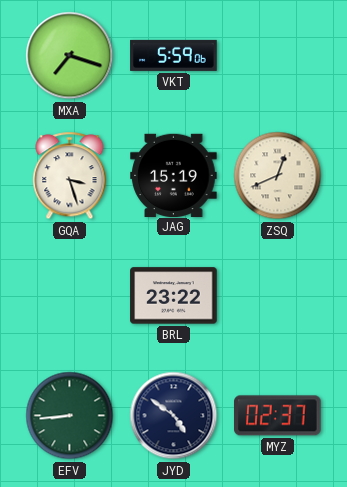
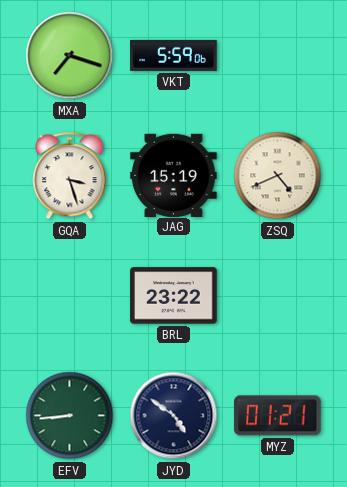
ZSQ: 12:41 -> 4:41
MYZ: 02:37 -> 01:21
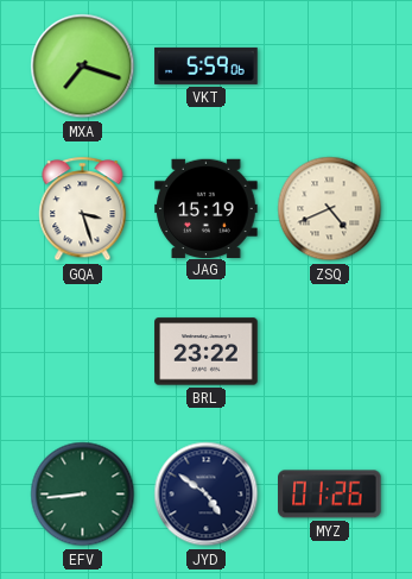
MYZ: 01:21 -> 01:26
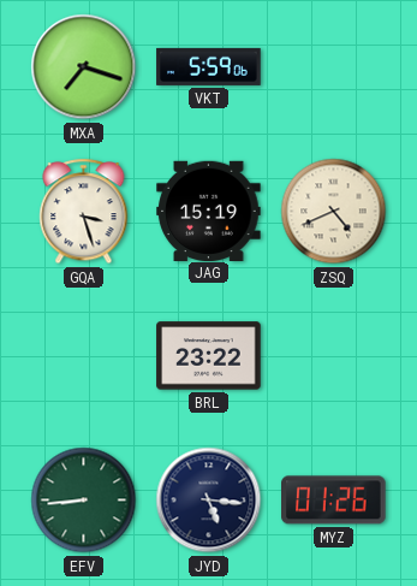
JYD: 4:51 -> 5:16
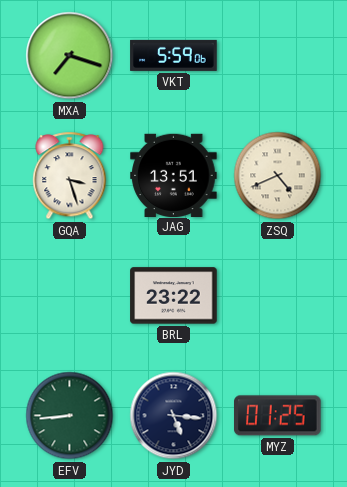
JAG: 15:19 -> 13:51
MYZ: 01:26 -> 01:25
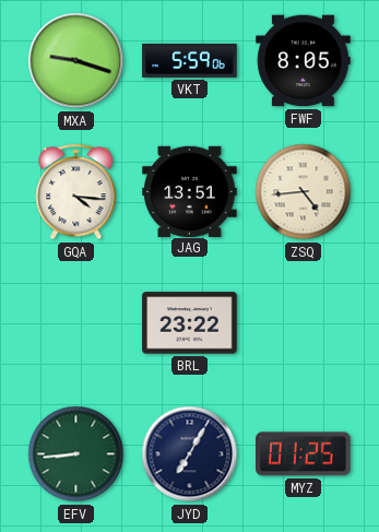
MXA: 7:18 -> 9:18
FWF: none -> 8:05
GQA: 3:27 -> 4:16
ZSQ: 4:41 -> 4:44
JYD: 5:16 -> 7:05
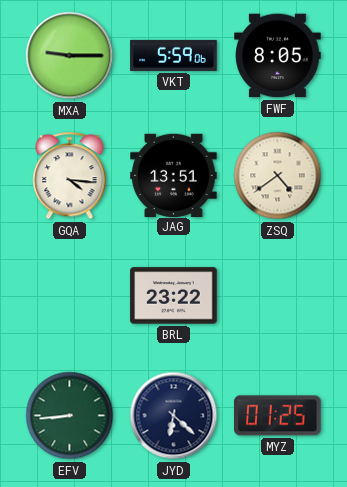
MXA: 9:18 -> 9:15
ZSQ: 4:44 -> 4:39
JYD: 7:05 -> 6:22
